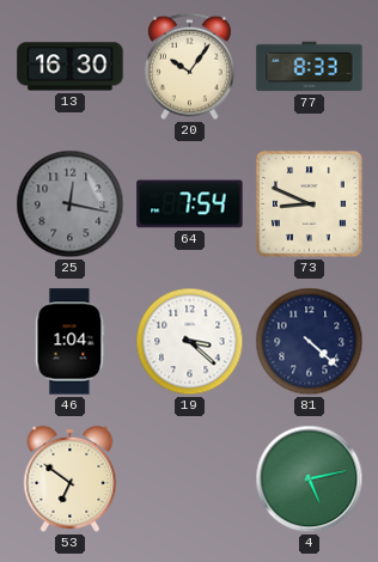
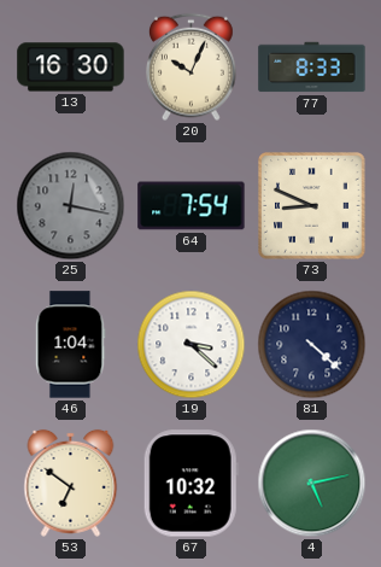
20: 10:06 -> 10:04
67: none -> 10:32
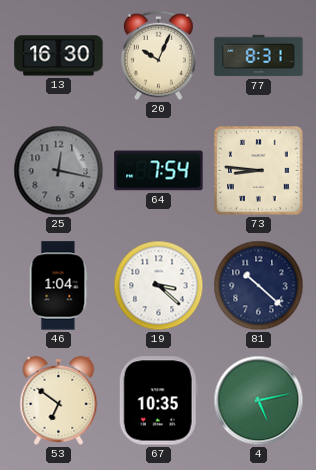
77: 8:33 -> 8:31
73: 8:49 -> 8:46
81: 4:22 -> 10:22
67: 10:32 -> 10:35
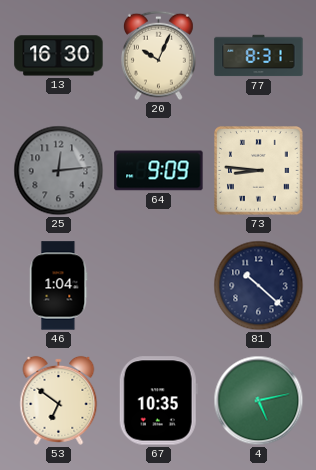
25: 12:17 -> 12:14
64: 7:54 -> 9:09
19: 3:22 -> none
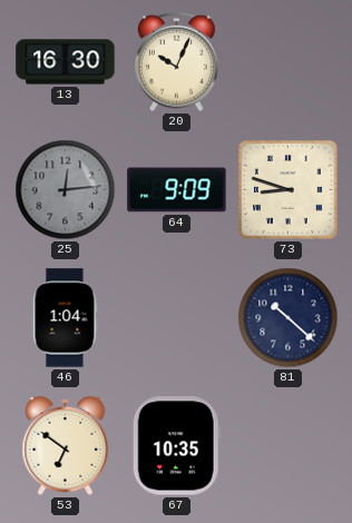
77: 8:31 -> none
73: 8:46 -> 8:48
4: 5:13 -> none
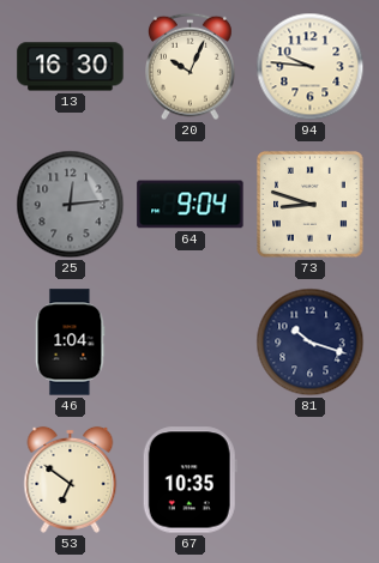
94: none -> 9:46
64: 9:09 -> 9:04
81: 10:22 -> 10:18
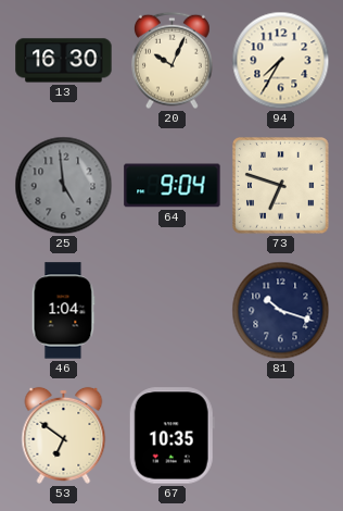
94: 9:46 -> 7:35
25: 12:14 -> 4:59
73: 8:48 -> 6:48
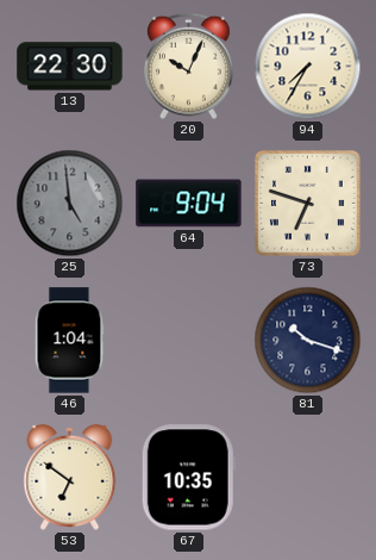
13: 16:30 -> 22:30
